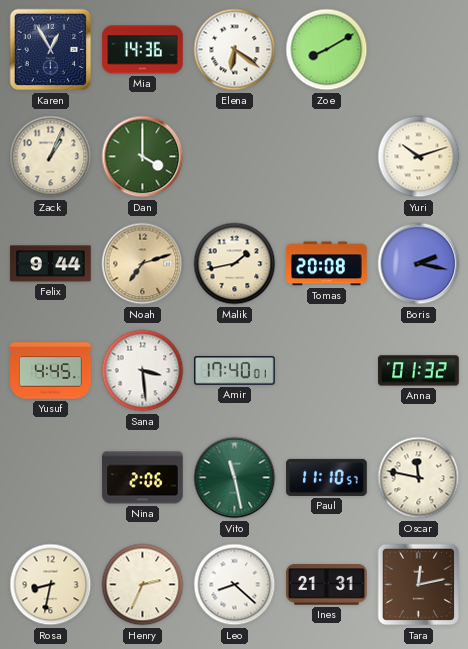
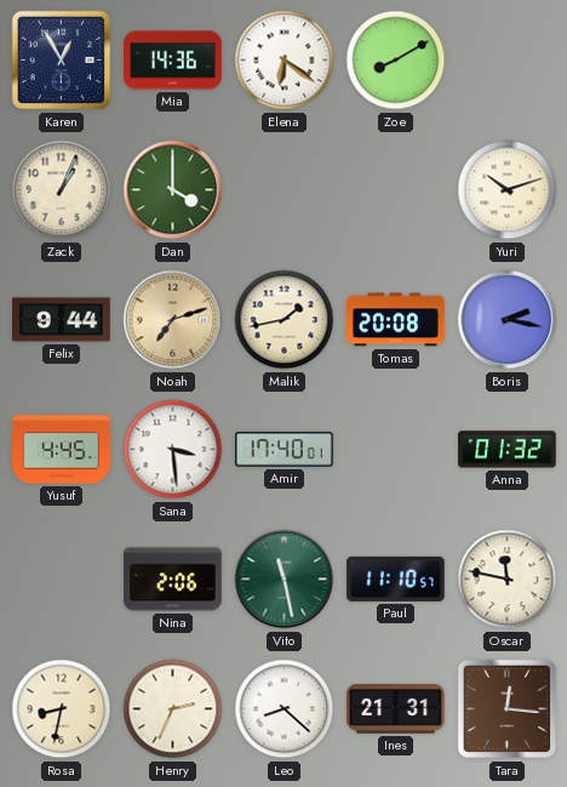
Tara: 12:13 -> 12:16
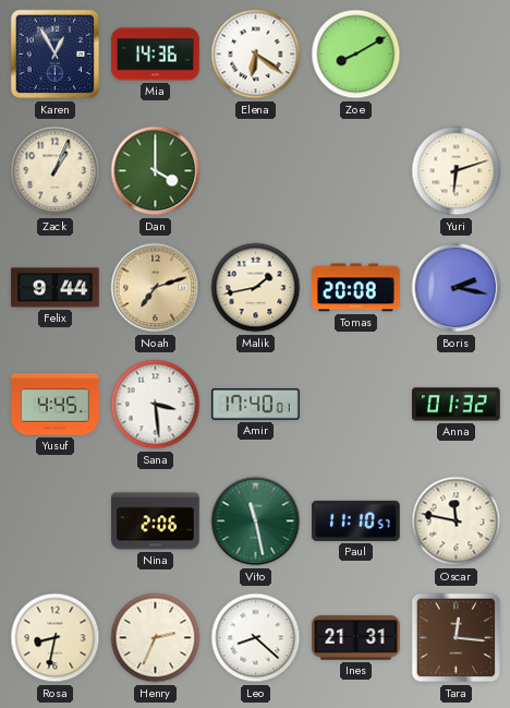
Yuri: 10:12 -> 6:12
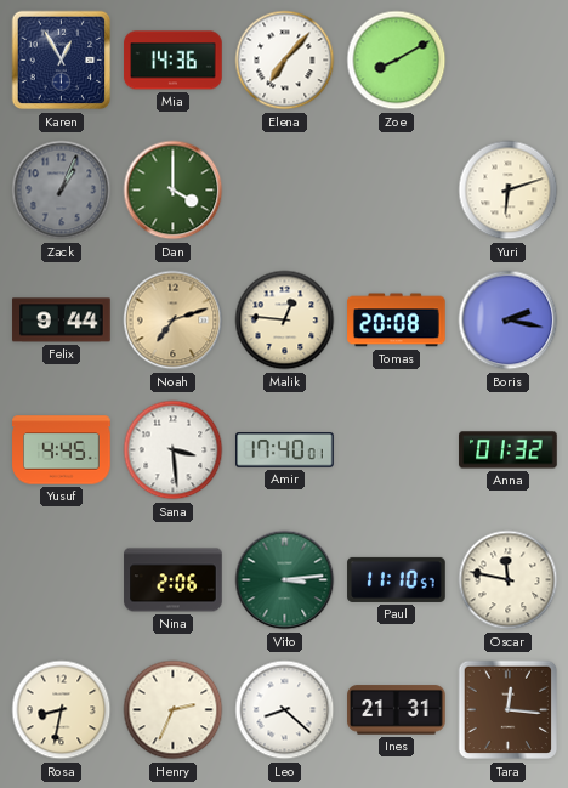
Elena: 6:21 -> 7:07
Zack dial: cream -> grey
Malik: 1:43 -> 12:46
Vito: 11:28 -> 3:14
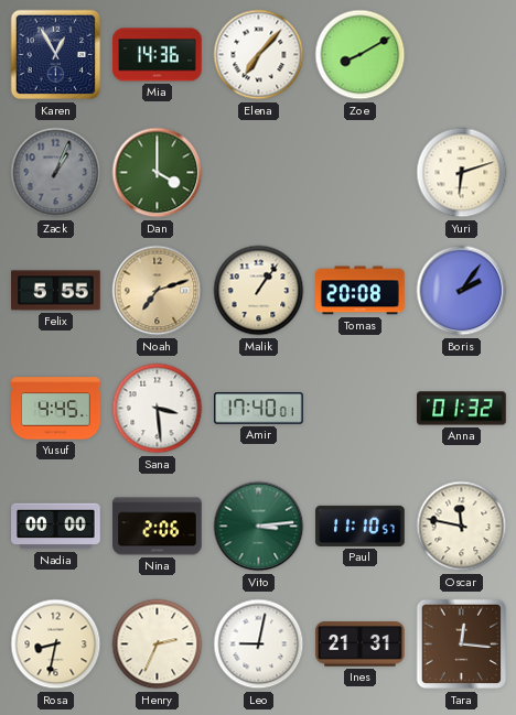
Felix: 9:44 -> 5:55
Malik: 12:46 -> 1:06
Boris: 2:17 -> 2:06
Nadia: none -> 00:00
Leo: 8:22 -> 9:02
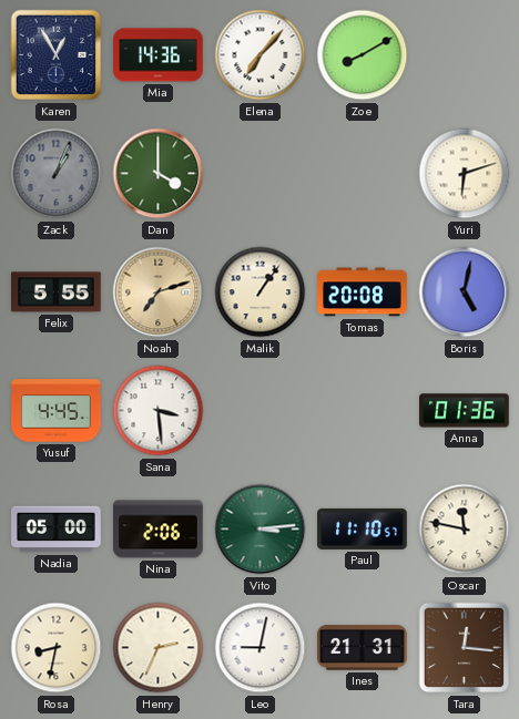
Boris: 2:06 -> 5:02
Amir: 17:40 -> none
Anna: 01:32 -> 01:36
Nadia: 00:00 -> 05:00
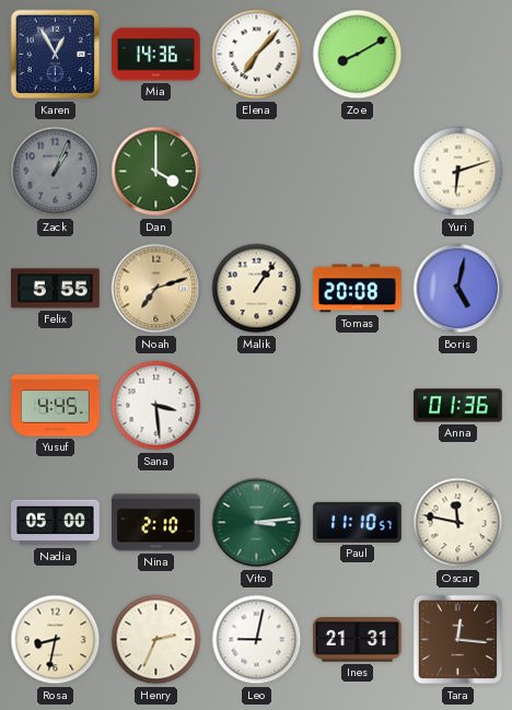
Nina: 2:06 -> 2:10
